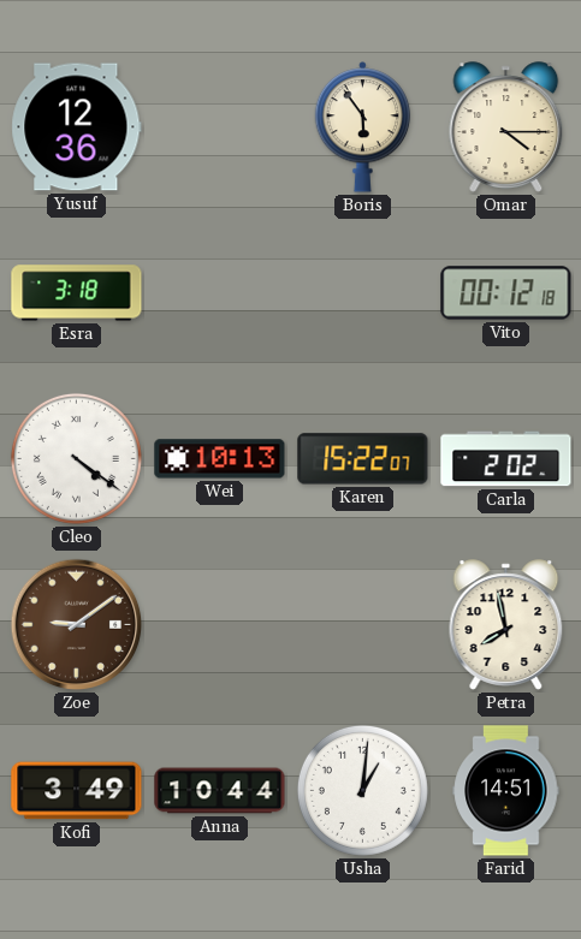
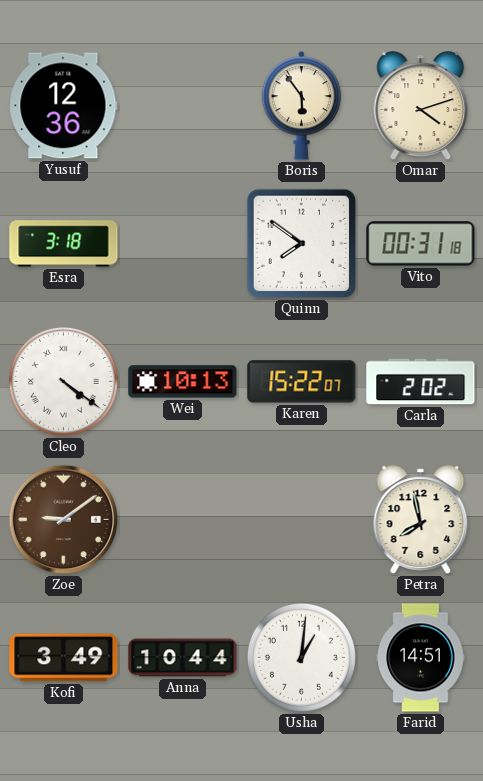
Omar: 4:15 -> 4:12
Quinn: none -> 7:51
Vito: 00:12 -> 00:31
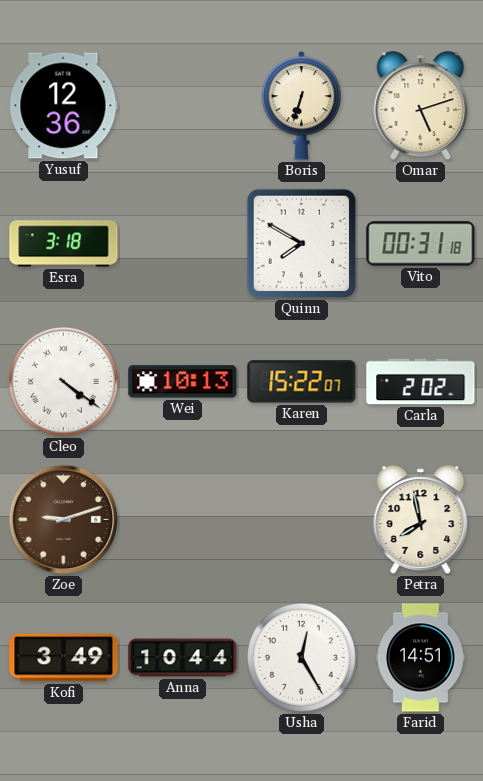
Boris: 5:54 -> 6:33
Omar: 4:12 -> 5:12
Quinn: 7:51 -> 7:50
Zoe: 9:09 -> 9:12
Usha: 1:01 -> 12:25
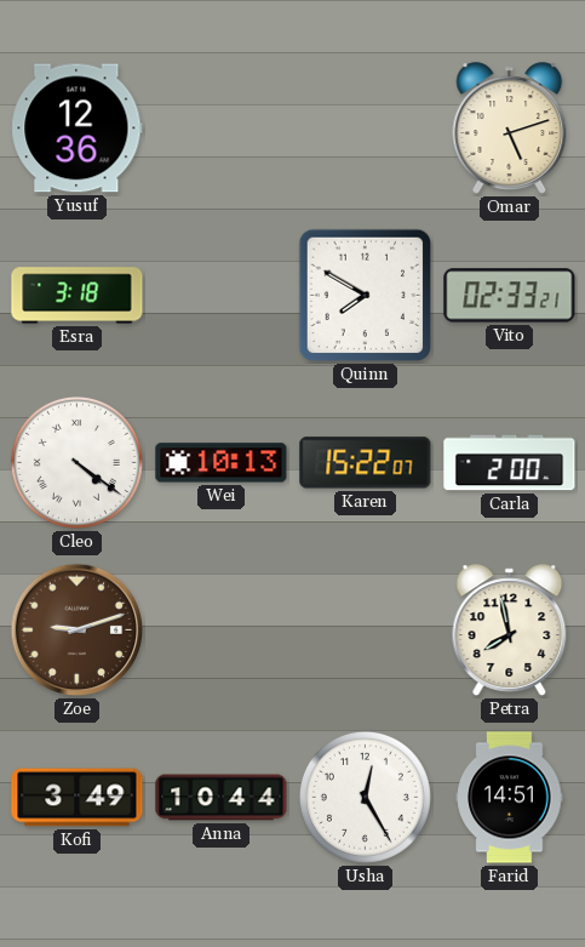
Boris: 6:33 -> none
Vito: 00:31 -> 02:33
Carla: 2:02 -> 2:00
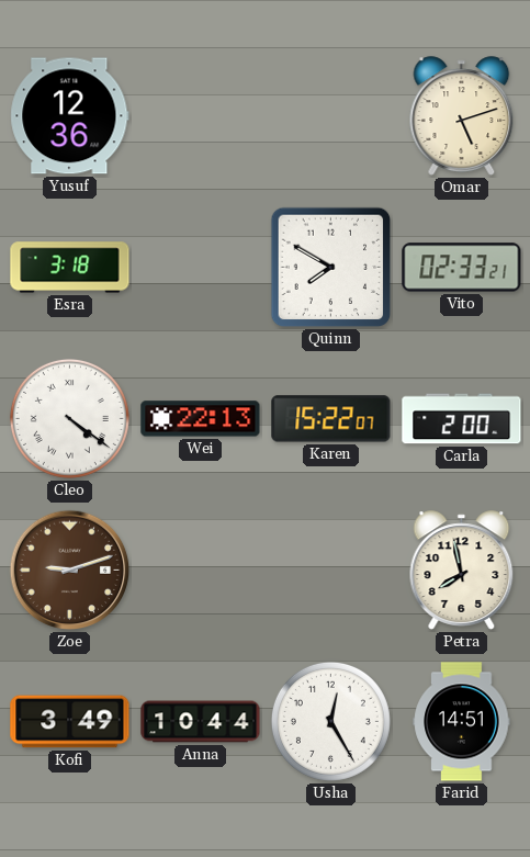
Wei: 10:13 -> 22:13
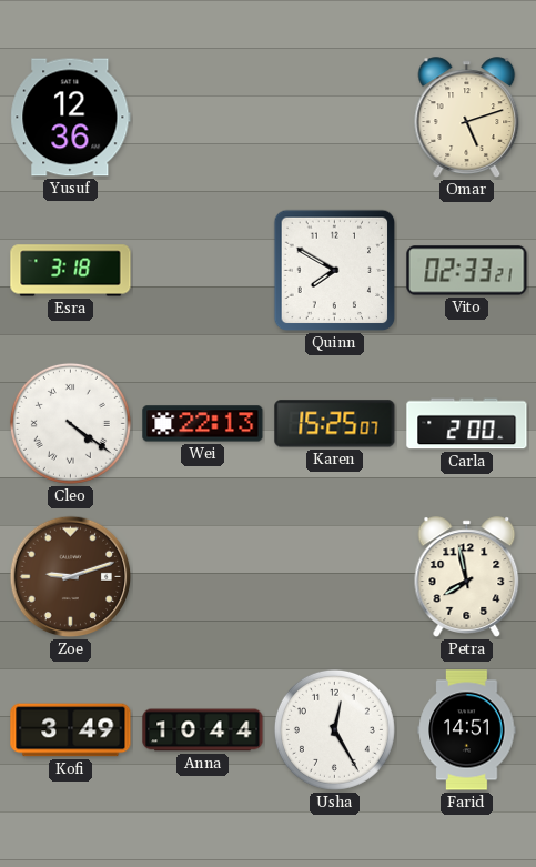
Karen: 15:22 -> 15:25
